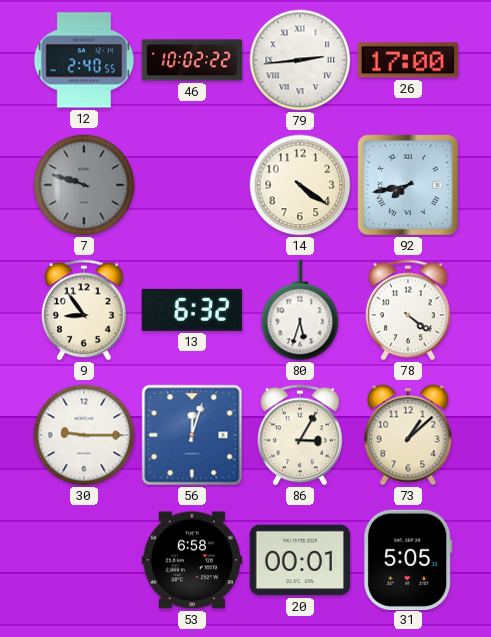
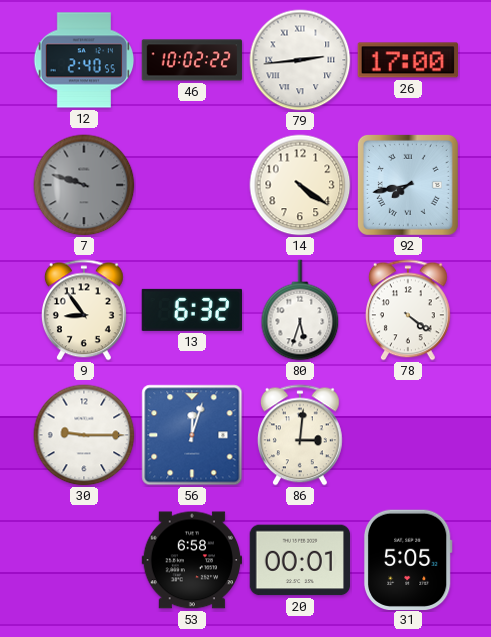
86: 3:05 -> 3:01
73: 1:08 -> none
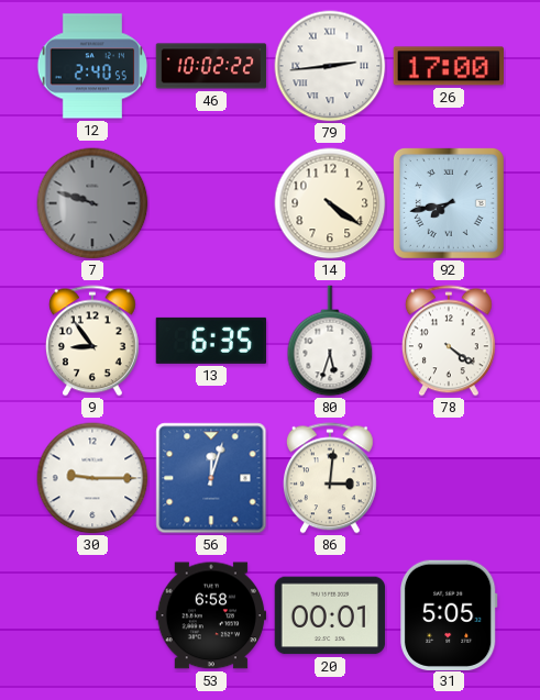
13: 6:32 -> 6:35
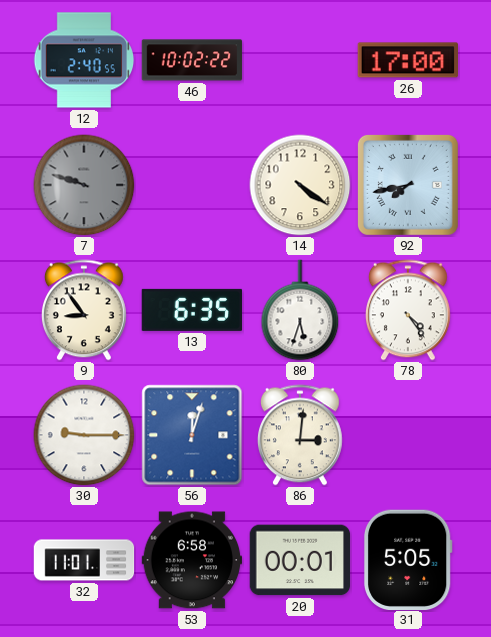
79: 2:44 -> none
78: 4:21 -> 4:24
32: none -> 11:01
